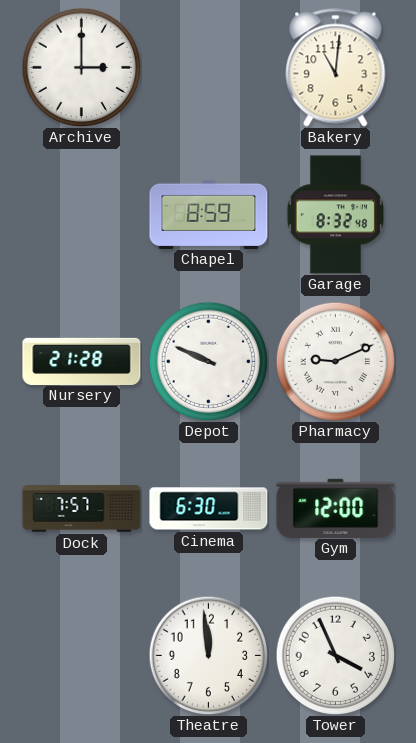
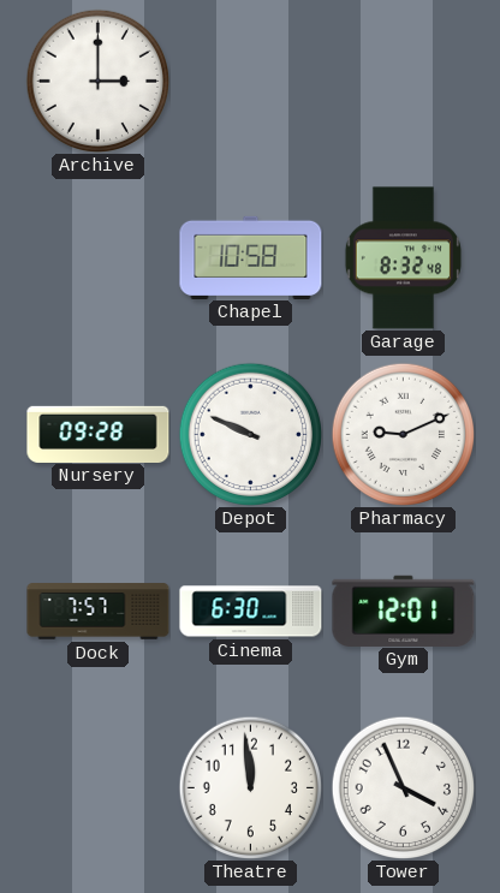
Bakery: 11:01 -> none
Chapel: 8:59 -> 10:58
Nursery: 21:28 -> 09:28
Gym: 12:00 -> 12:01
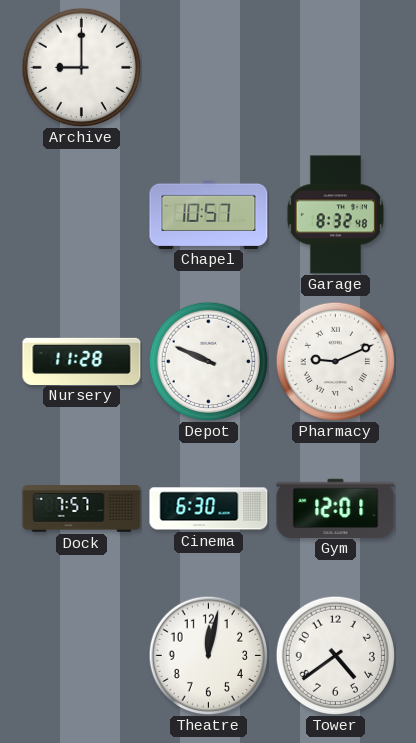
Archive: 3:00 -> 9:00
Chapel: 10:58 -> 10:57
Nursery: 09:28 -> 11:28
Theatre: 11:59 -> 12:02
Tower: 3:56 -> 4:39
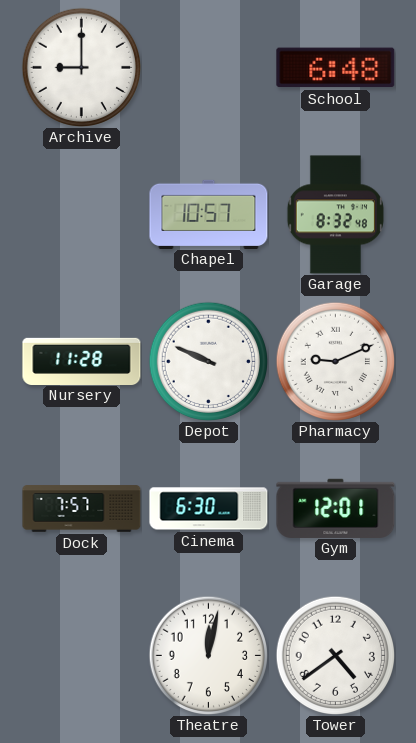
School: none -> 6:48
